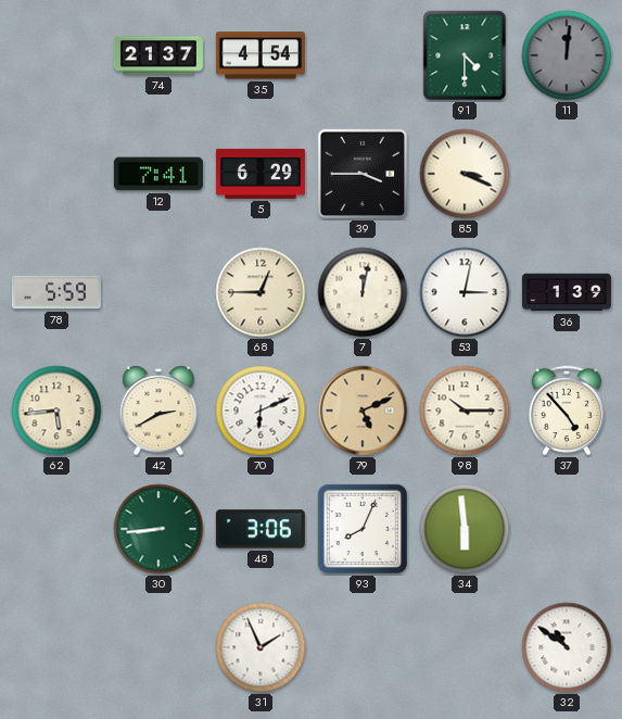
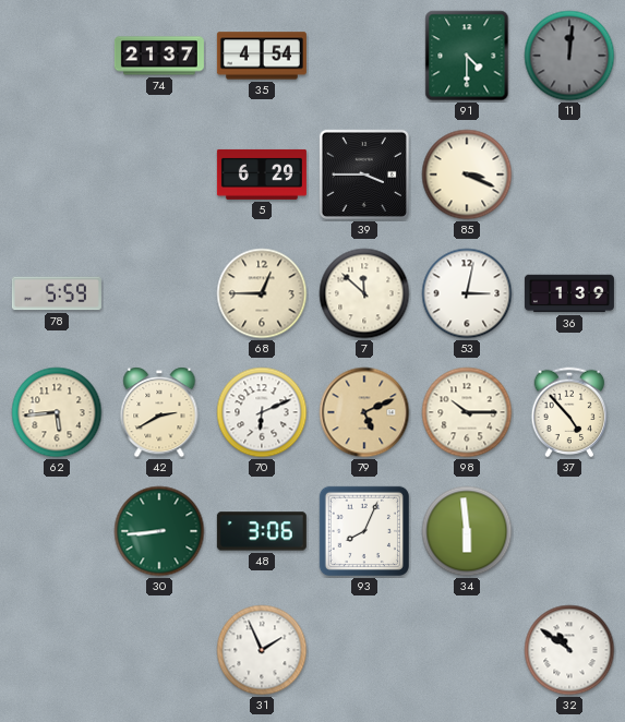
12: 7:41 -> none
7: 12:02 -> 11:52
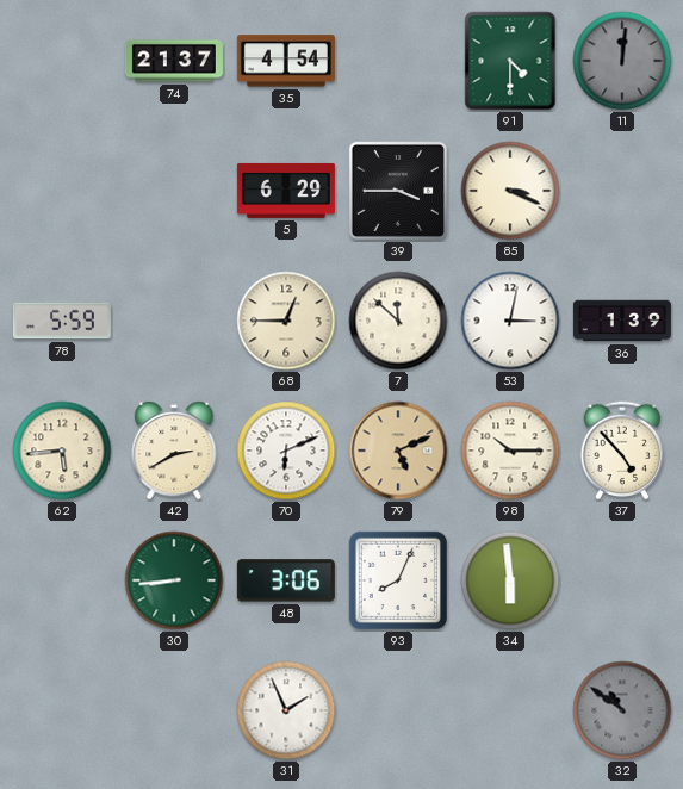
32 dial: white -> grey
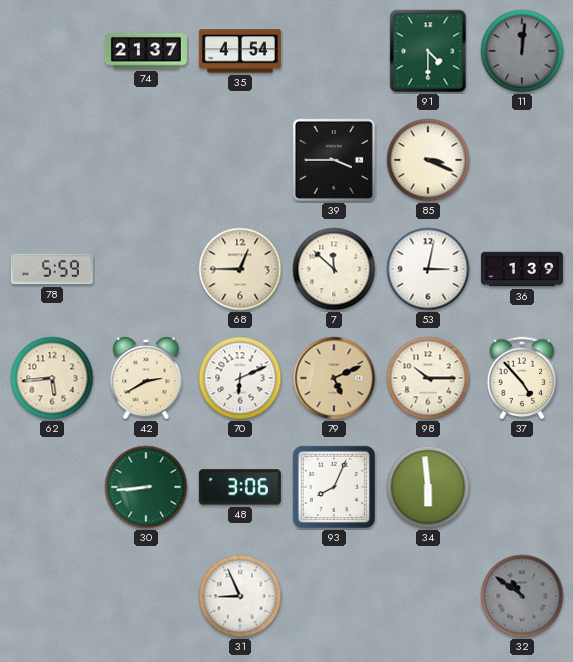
5: 6:29 -> none
31: 1:56 -> 8:56
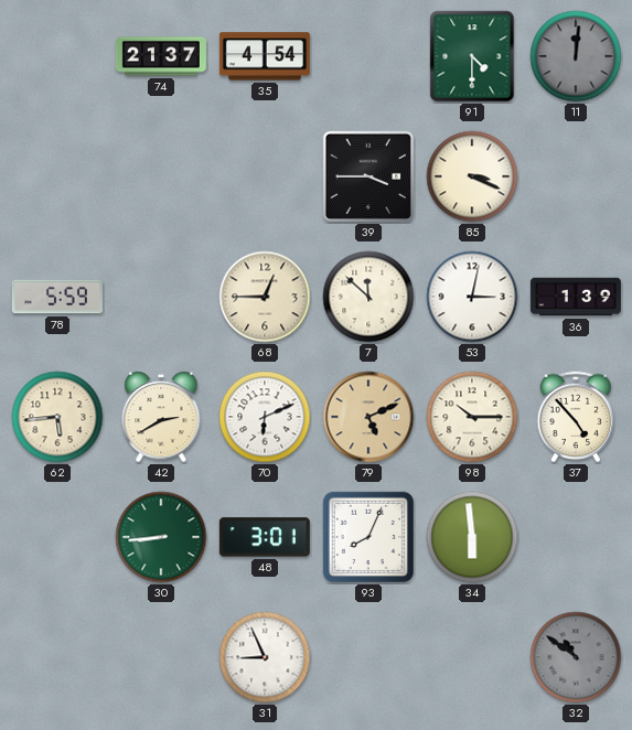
48: 3:06 -> 3:01
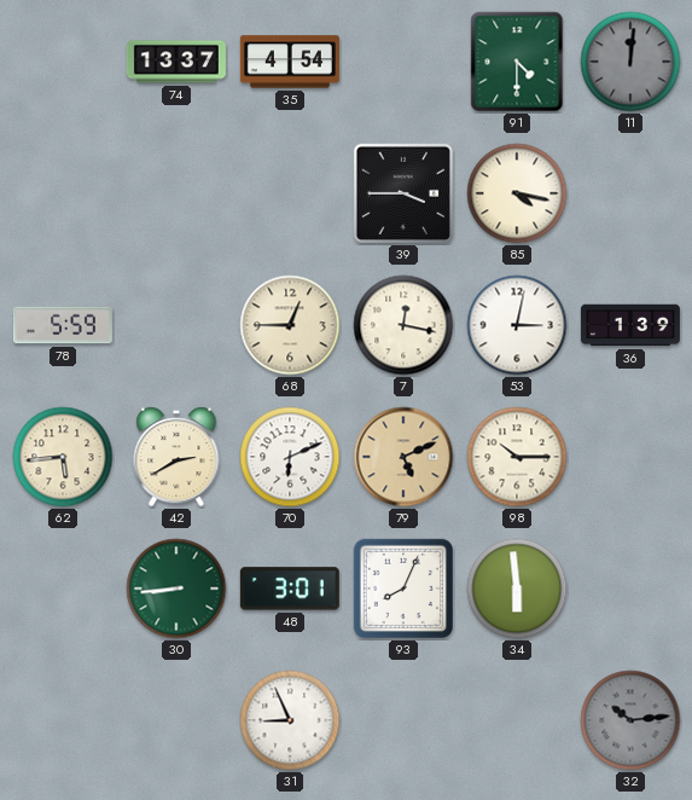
74: 21:37 -> 13:37
85: 3:19 -> 4:17
7: 11:52 -> 12:17
37: 4:53 -> none
32: 10:51 -> 10:14
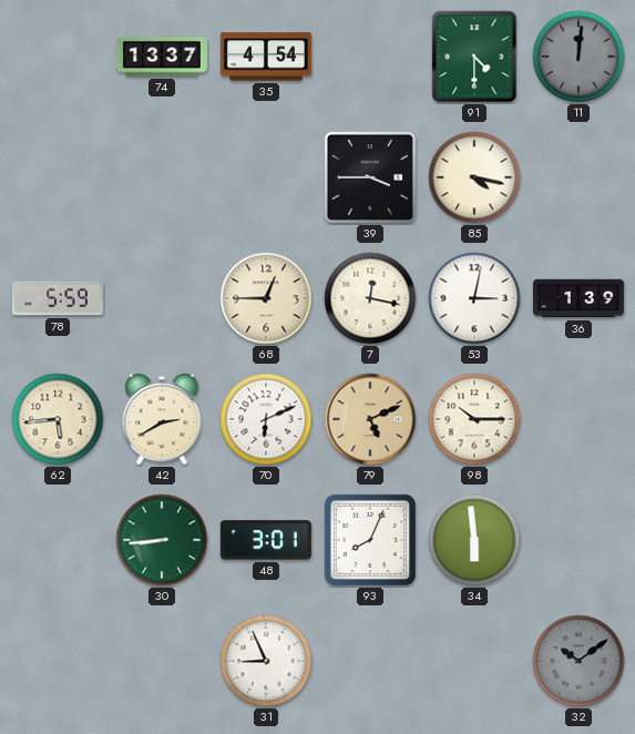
32: 10:14 -> 10:09
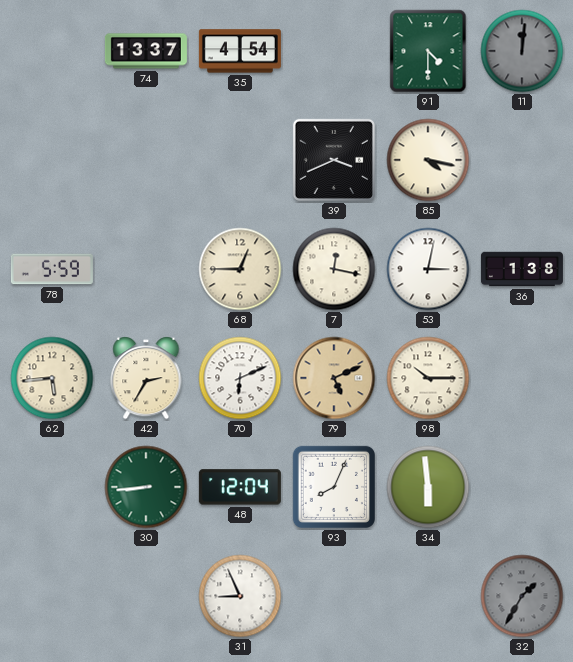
39: 3:45 -> 3:41
36: 1:39 -> 1:38
42: 2:40 -> 2:35
48: 3:01 -> 12:04
32: 10:09 -> 1:35
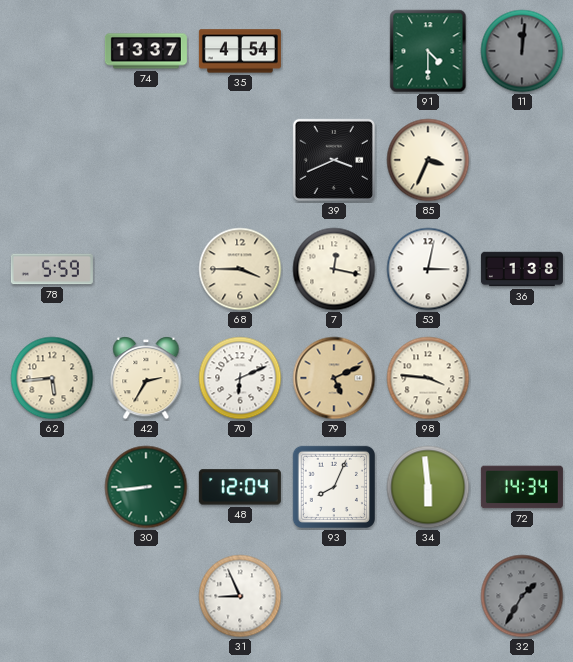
85: 4:17 -> 3:34
68: 12:45 -> 3:45
98: 10:15 -> 3:46
72: none -> 14:34
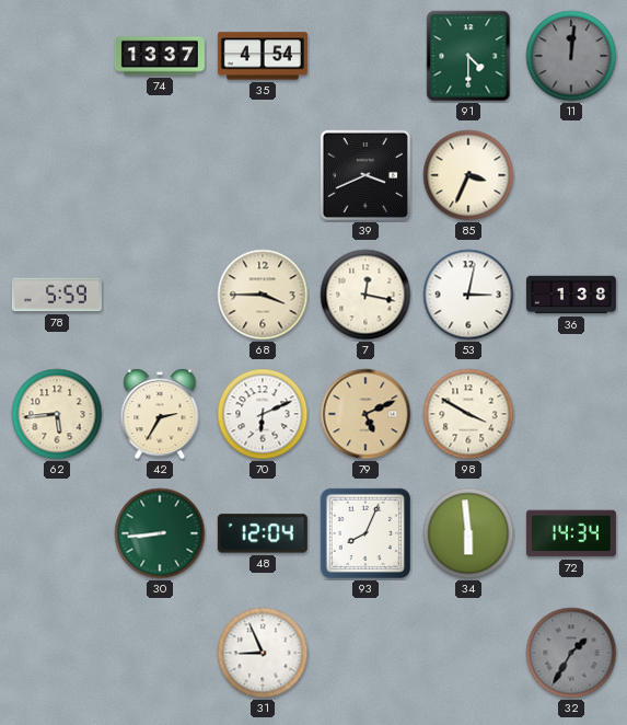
98: 3:46 -> 3:50
